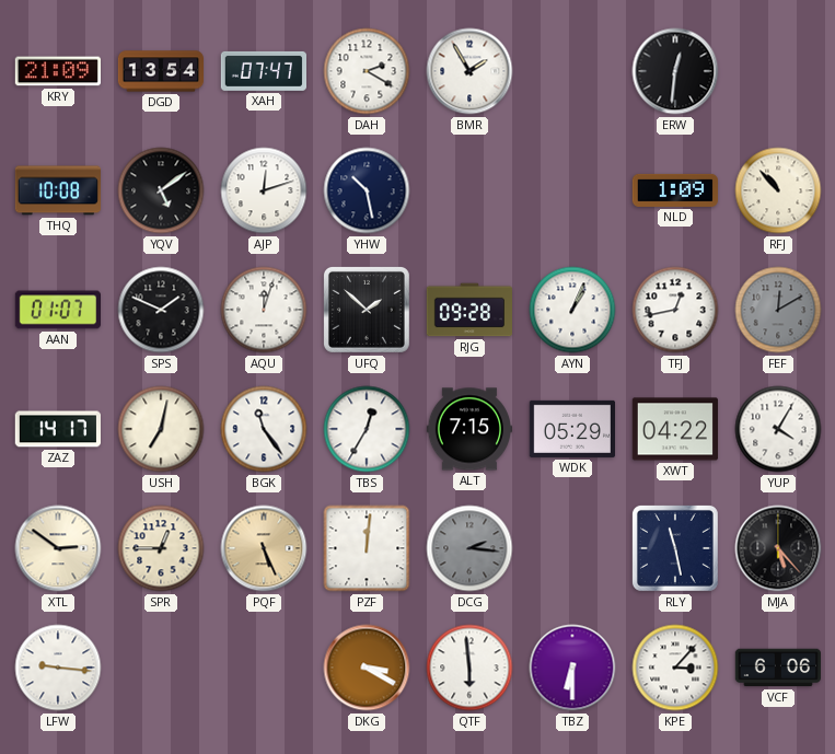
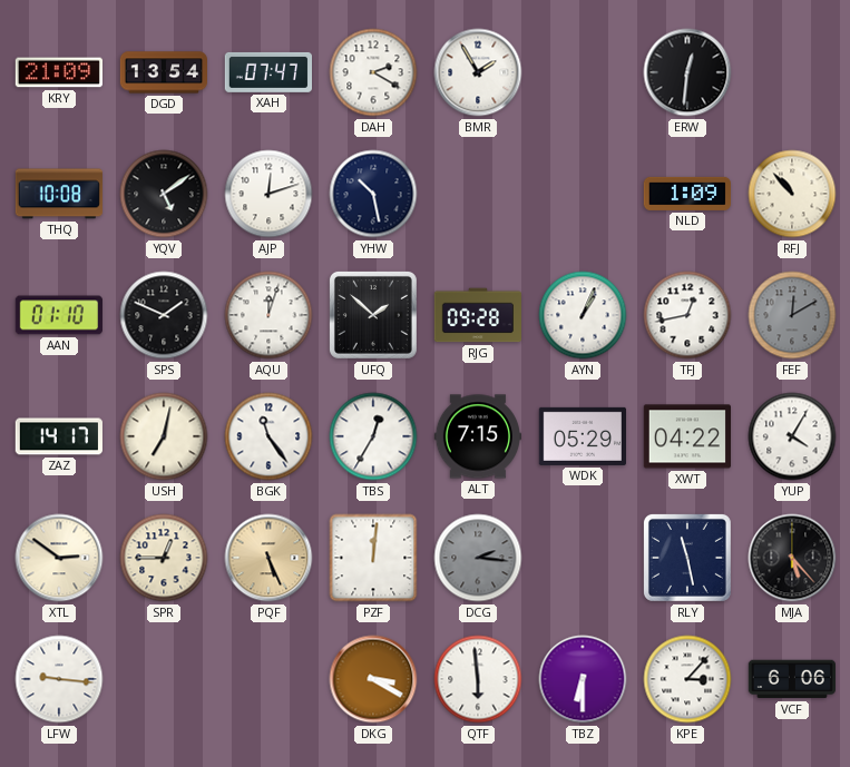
AAN: 01:07 -> 01:10
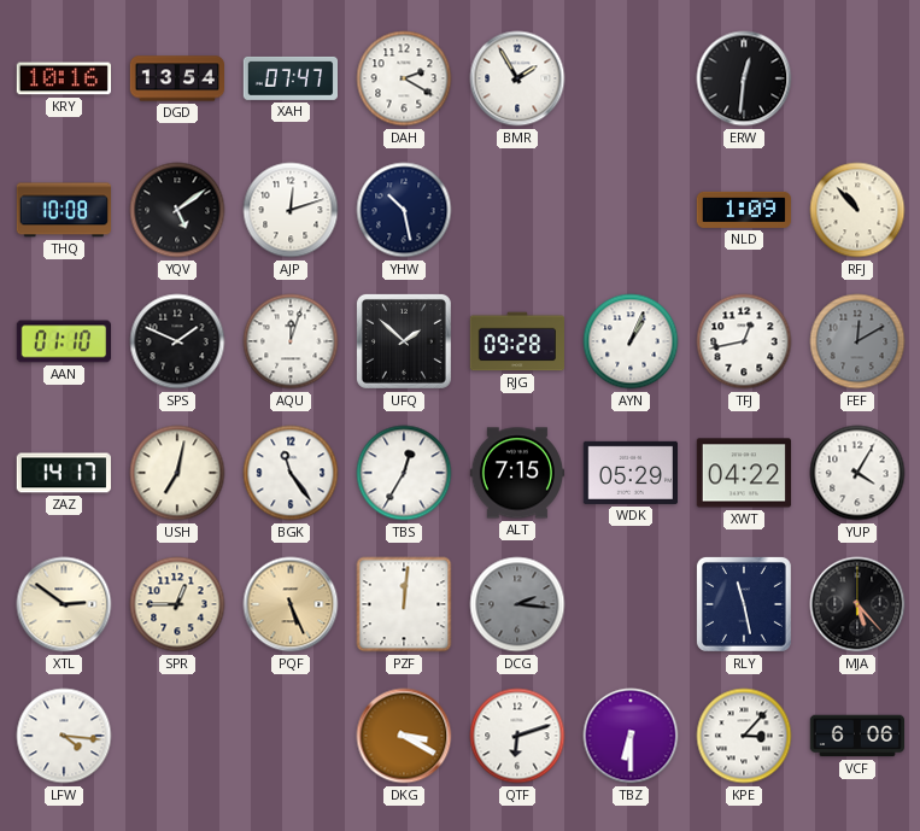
KRY: 21:09 -> 10:16
LFW: 9:16 -> 4:16
QTF: 5:59 -> 6:12
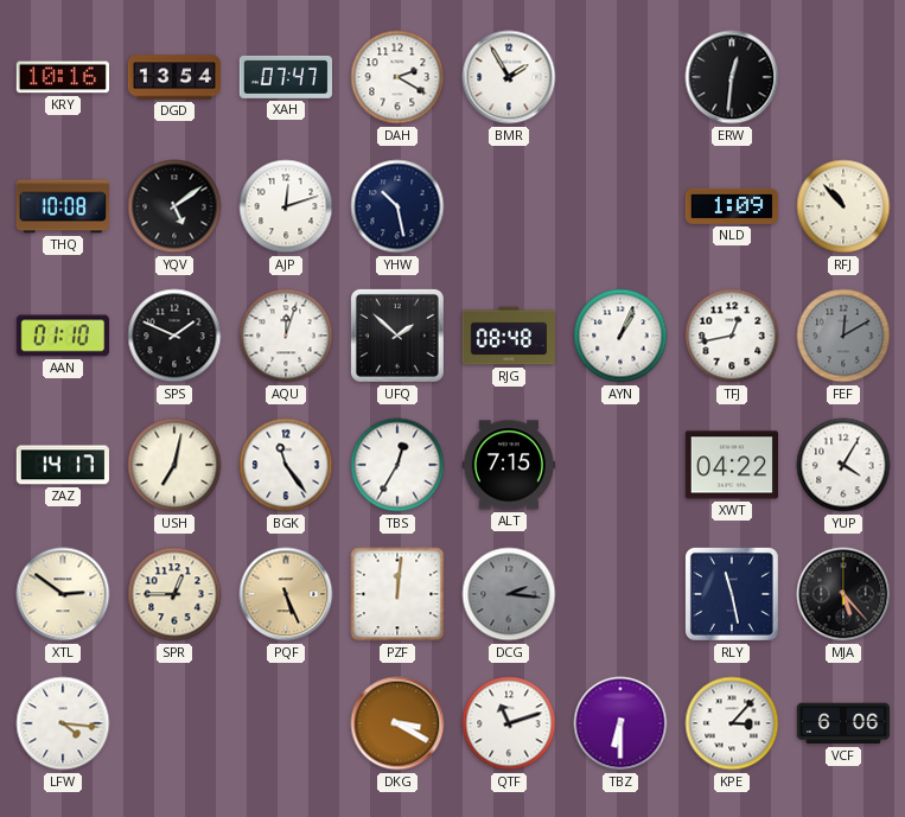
RJG: 09:28 -> 08:48
WDK: 05:29 -> none
QTF: 6:12 -> 11:12
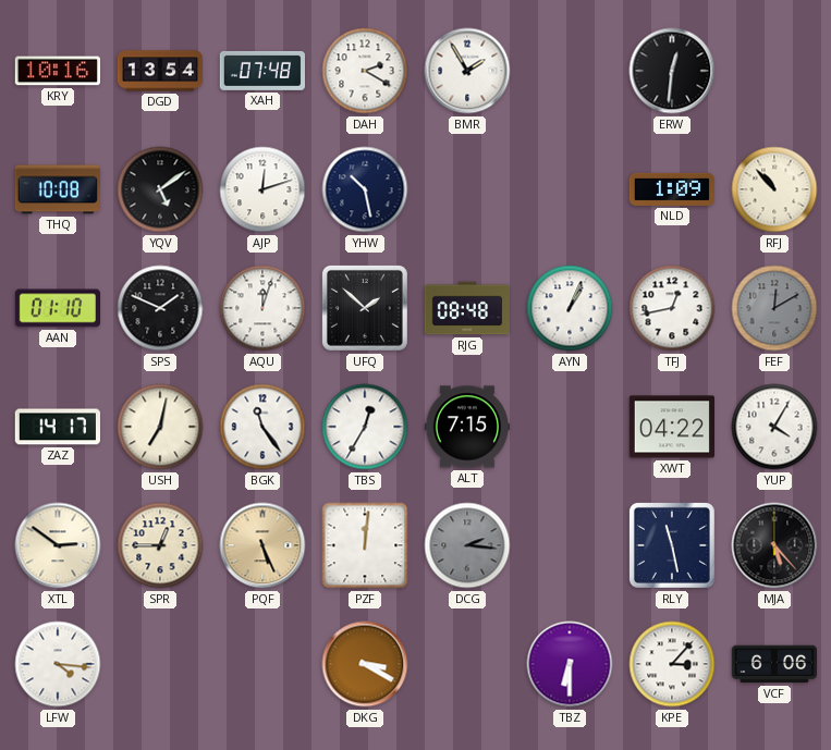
XAH: 07:47 -> 07:48
QTF: 11:12 -> none
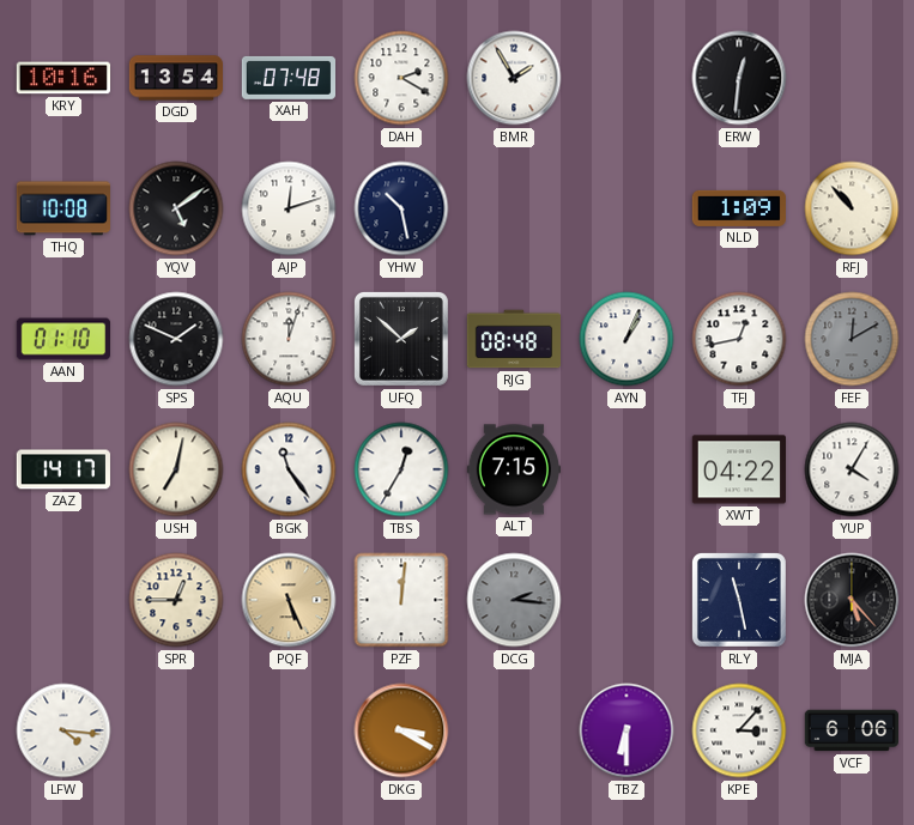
XTL: 2:51 -> none
